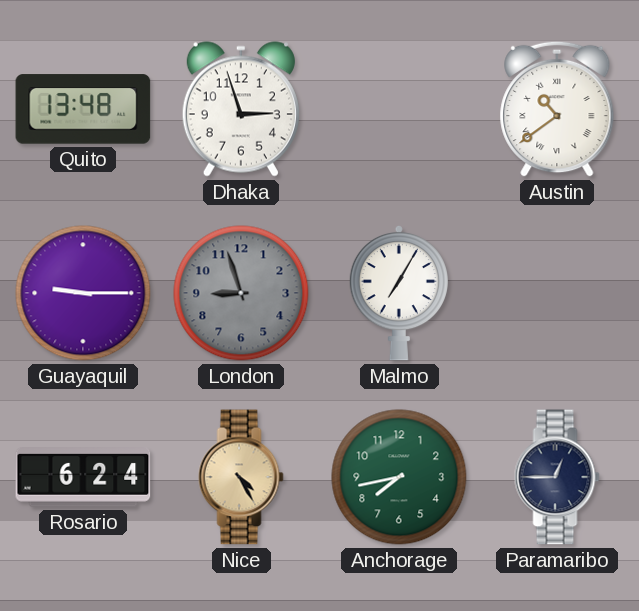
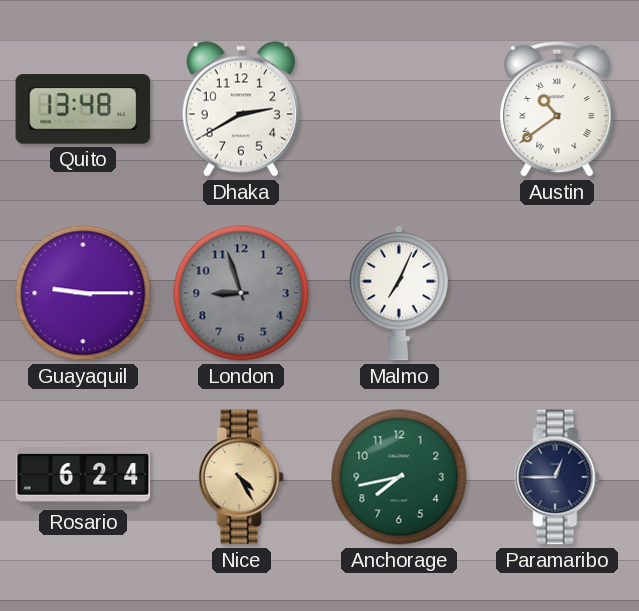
Dhaka: 2:57 -> 2:40
Malmo: 7:05 -> 7:04
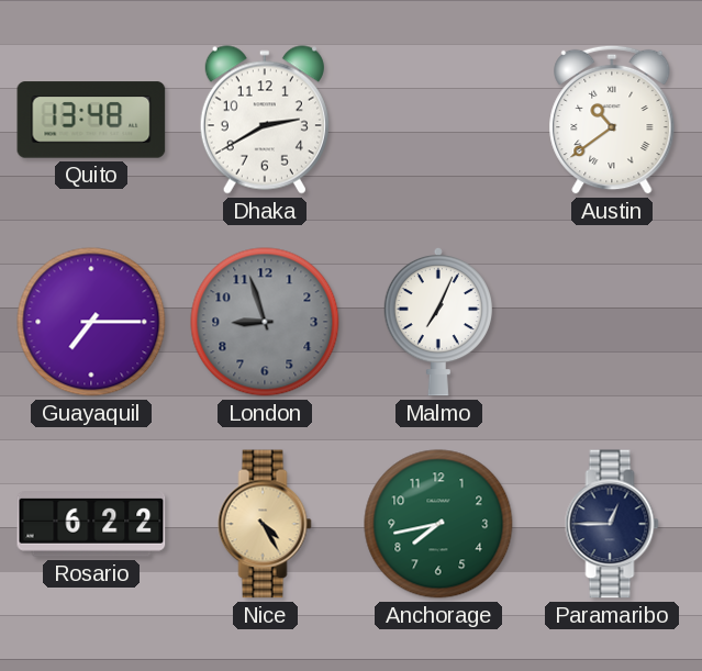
Guayaquil: 9:15 -> 7:15
Rosario: 6:24 -> 6:22
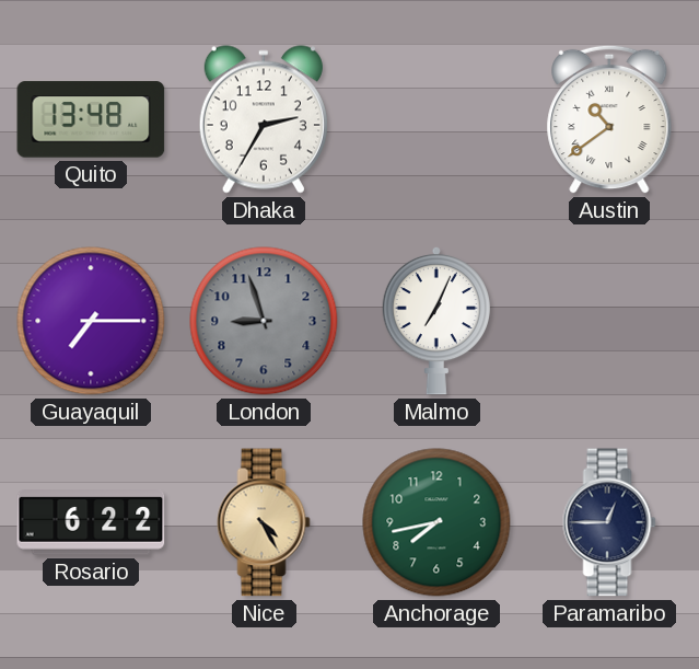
Dhaka: 2:40 -> 2:35
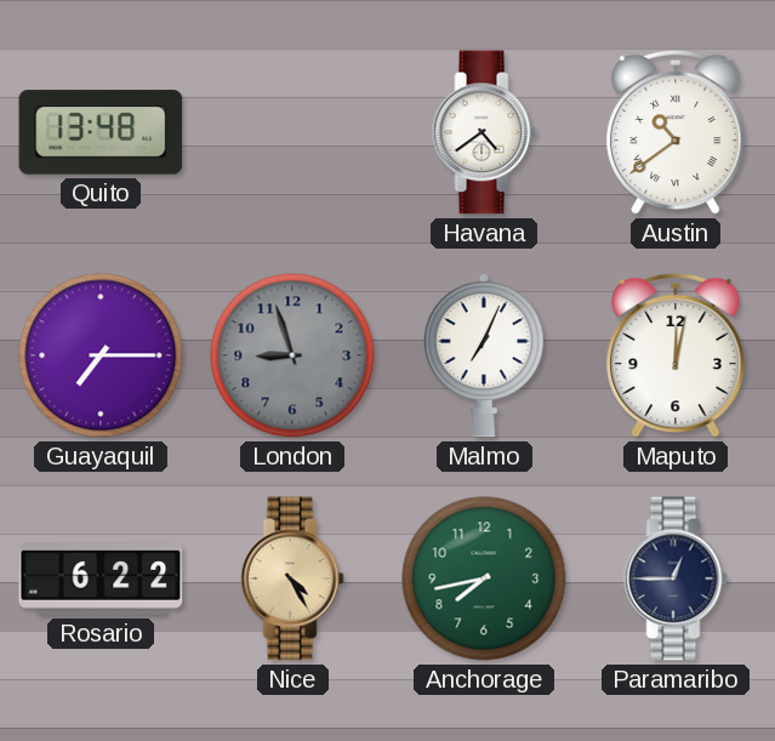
Dhaka: 2:35 -> none
Havana: none -> 4:39
Maputo: none -> 12:02
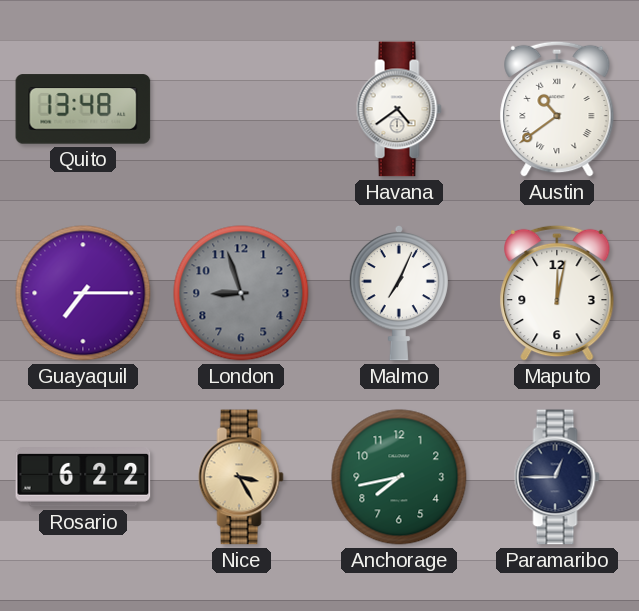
Nice: 4:25 -> 3:25
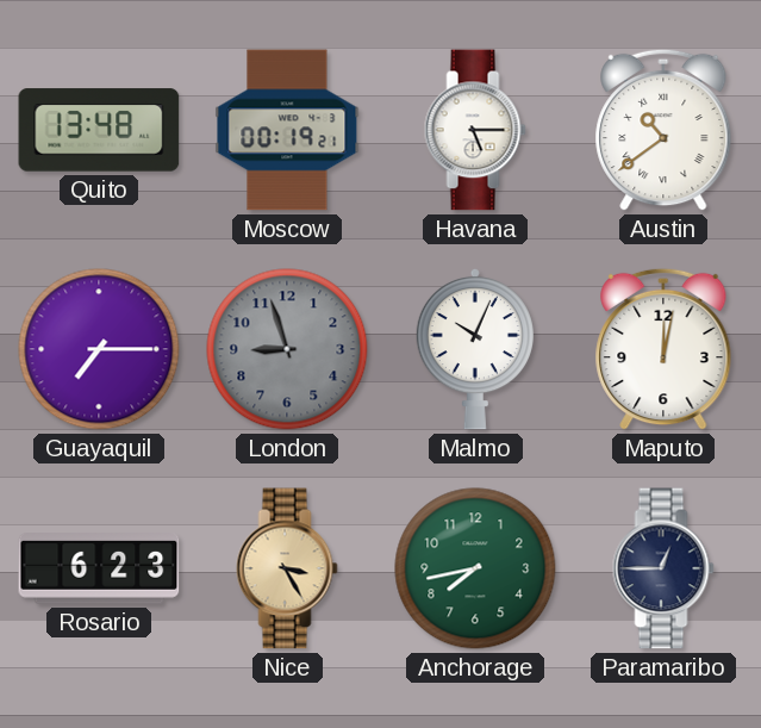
Moscow: none -> 00:19
Havana: 4:39 -> 5:15
Malmo: 7:04 -> 10:04
Rosario: 6:22 -> 6:23
